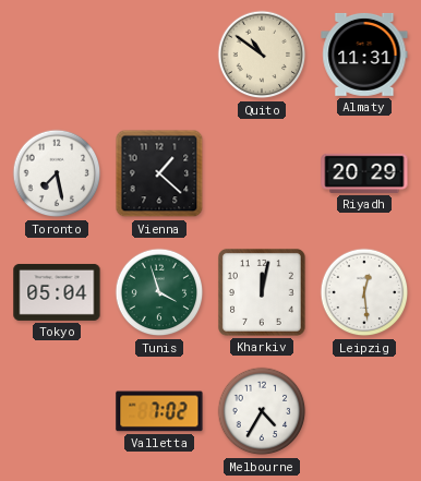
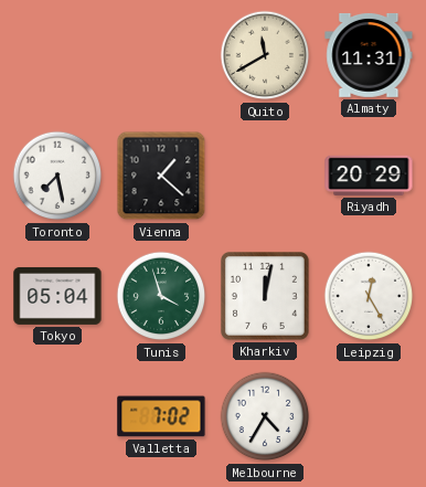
Quito: 10:51 -> 11:40
Leipzig: 12:29 -> 12:25
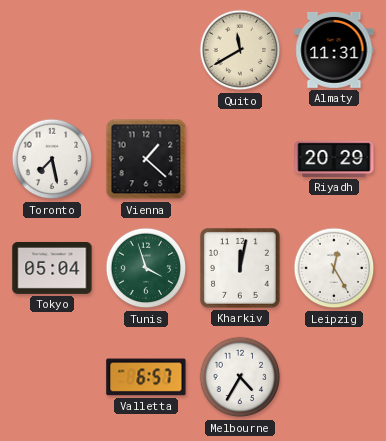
Valletta: 7:02 -> 6:57
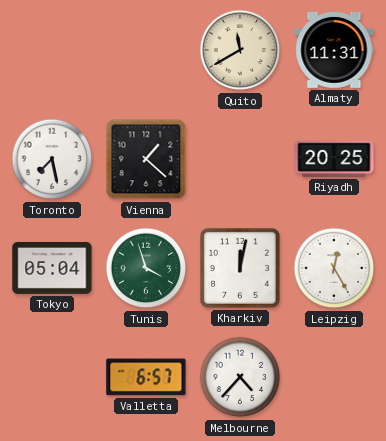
Riyadh: 20:29 -> 20:25
Melbourne: 4:35 -> 4:37
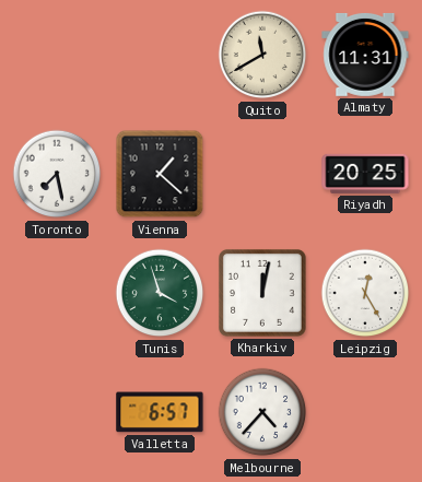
Tokyo: 05:04 -> none
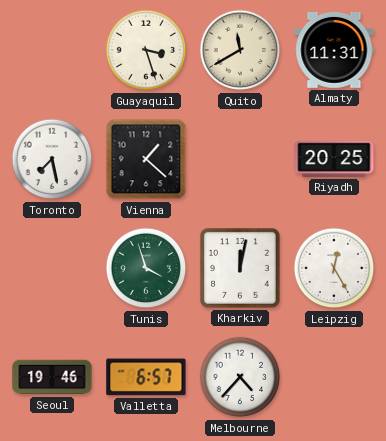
Guayaquil: none -> 3:27
Seoul: none -> 19:46
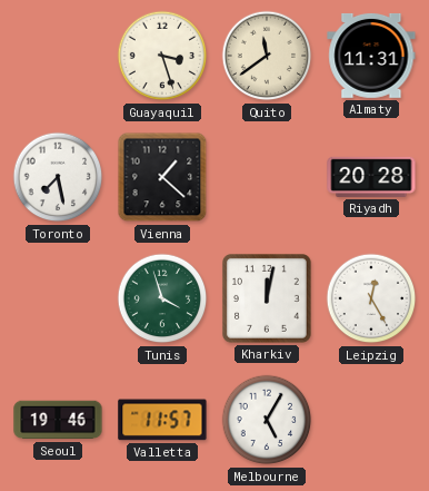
Quito: 11:40 -> 11:39
Riyadh: 20:25 -> 20:28
Valletta: 6:57 -> 11:57
Melbourne: 4:37 -> 5:05
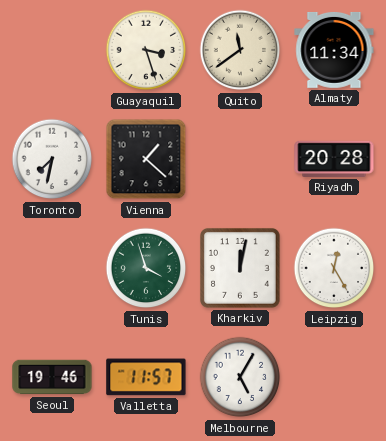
Almaty: 11:31 -> 11:34
Toronto: 7:28 -> 7:32
